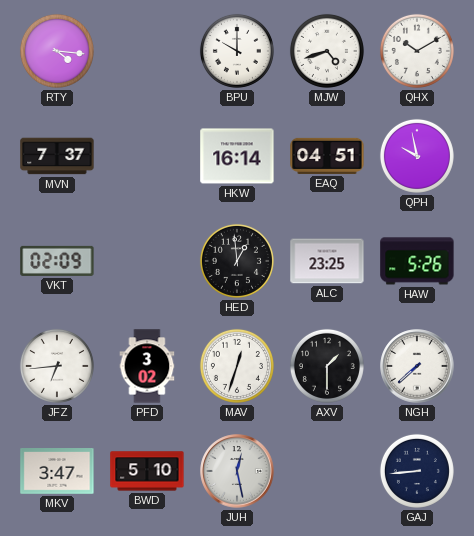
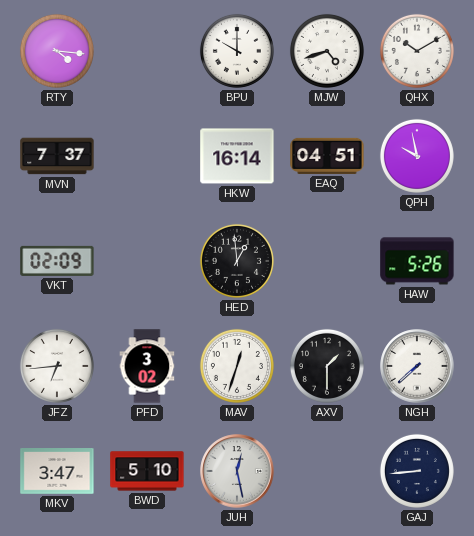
ALC: 23:25 -> none
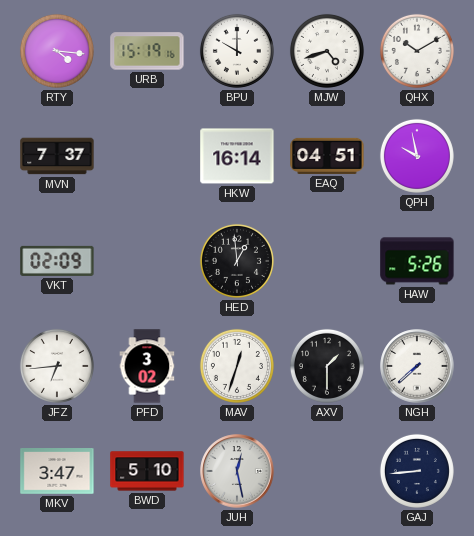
URB: none -> 15:19
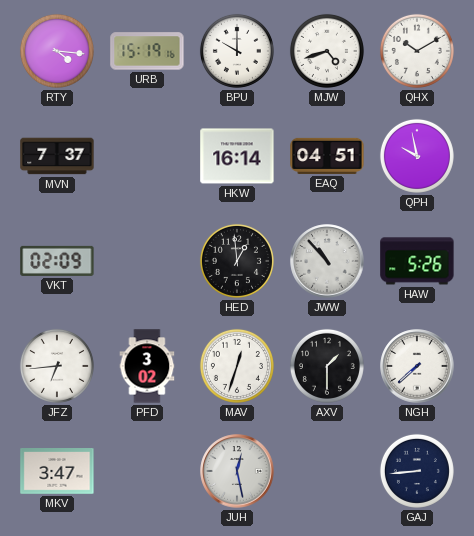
JWW: none -> 10:53
BWD: 5:10 -> none
